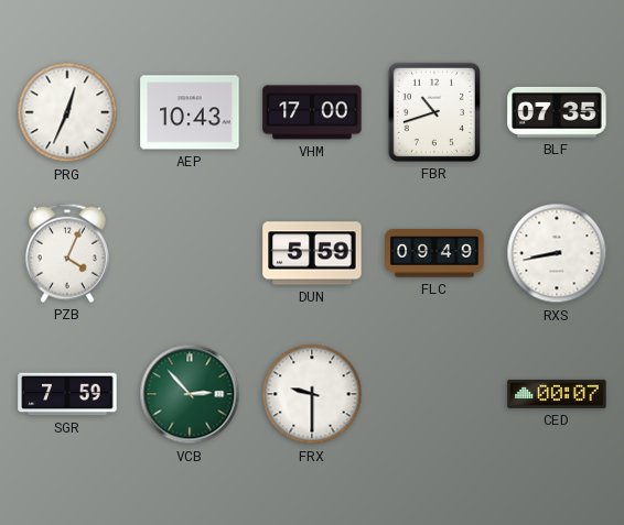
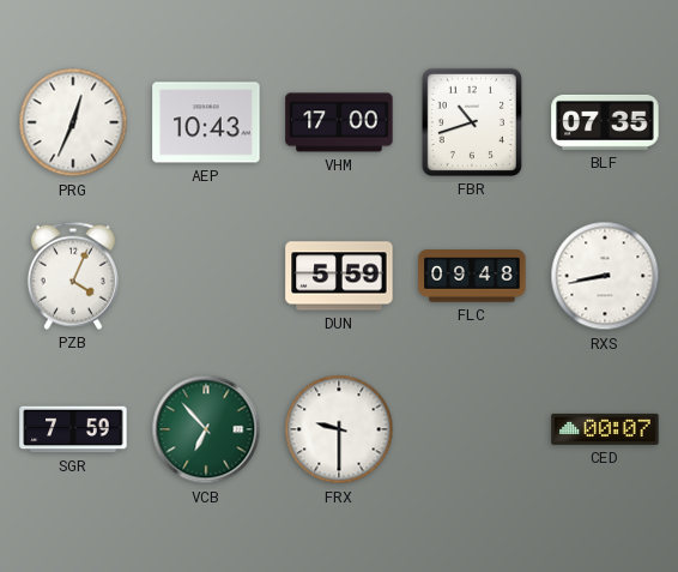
FLC: 09:49 -> 09:48
VCB: 2:53 -> 6:53
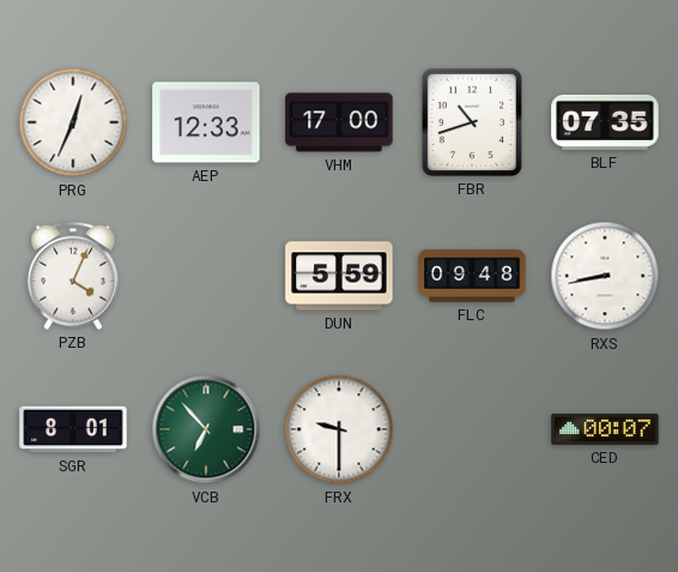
AEP: 10:43 -> 12:33
SGR: 7:59 -> 8:01
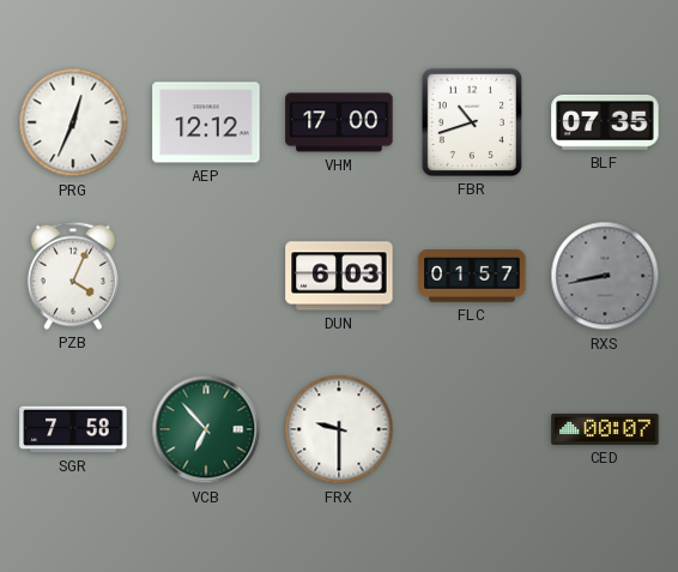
AEP: 12:33 -> 12:12
DUN: 5:59 -> 6:03
FLC: 09:48 -> 01:57
RXS dial: white -> grey
SGR: 8:01 -> 7:58
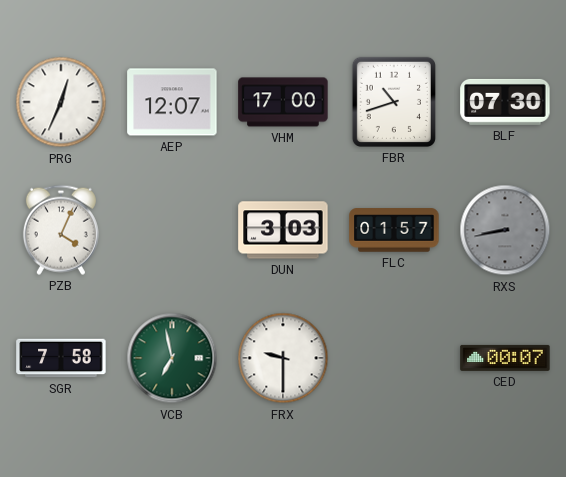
AEP: 12:12 -> 12:07
BLF: 07:35 -> 07:30
DUN: 6:03 -> 3:03
VCB: 6:53 -> 6:58
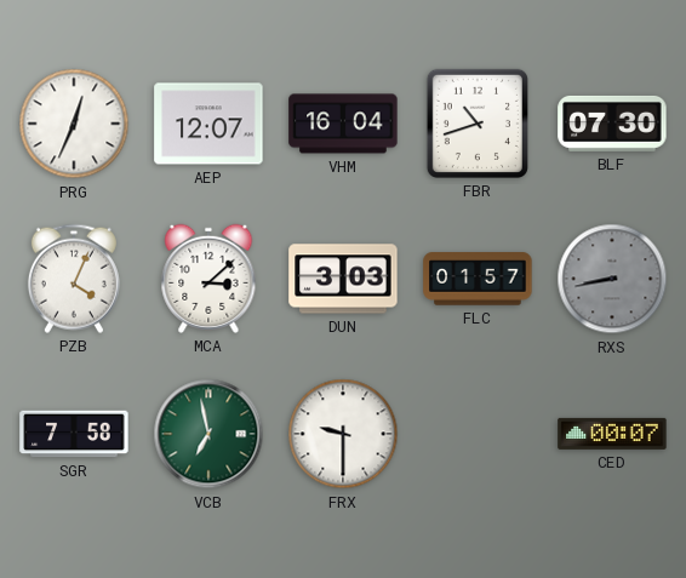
VHM: 17:00 -> 16:04
MCA: none -> 3:08
